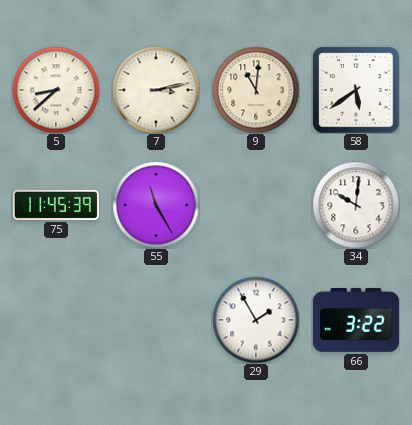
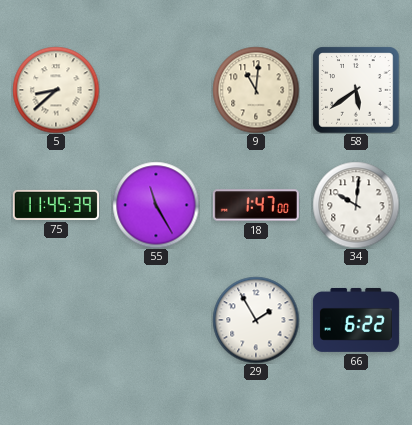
7: 3:13 -> none
18: none -> 1:47
66: 3:22 -> 6:22
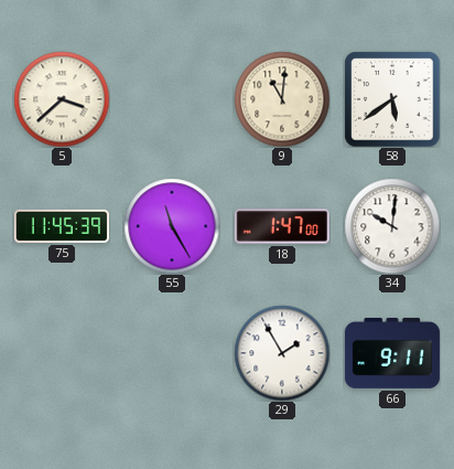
5: 8:38 -> 3:38
66: 6:22 -> 9:11
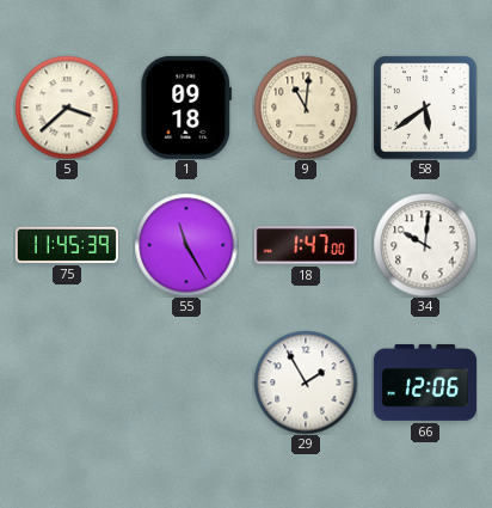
1: none -> 09:18
66: 9:11 -> 12:06
